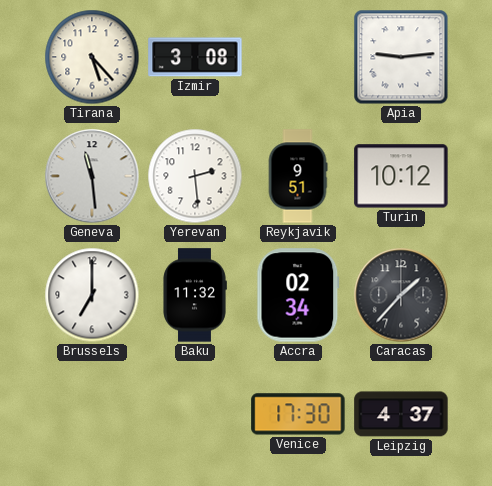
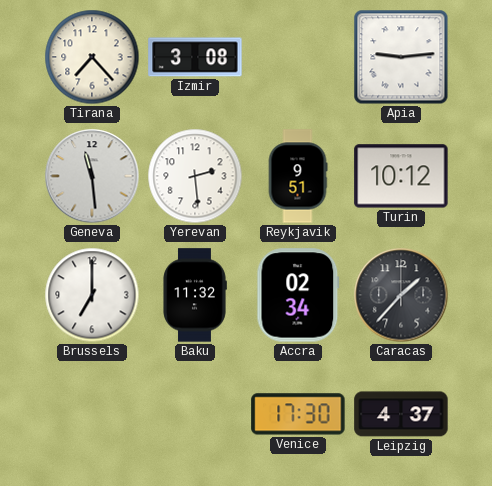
Tirana: 5:23 -> 7:23
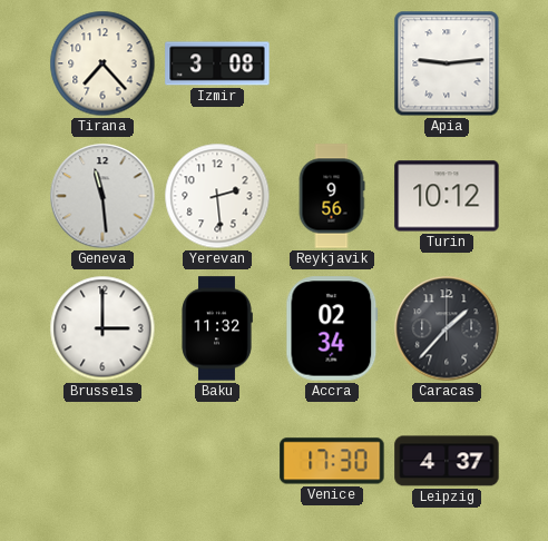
Reykjavik: 9:51 -> 9:56
Brussels: 7:00 -> 3:00
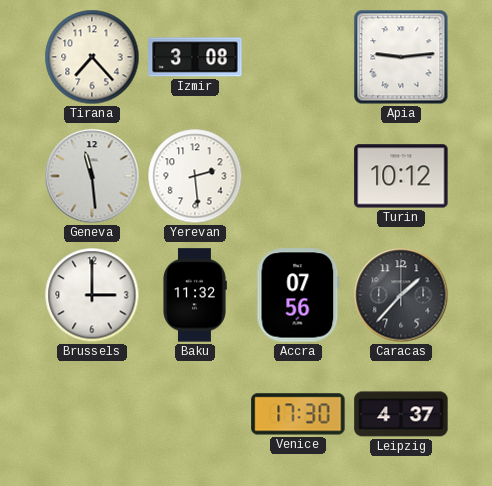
Reykjavik: 9:56 -> none
Accra: 02:34 -> 07:56
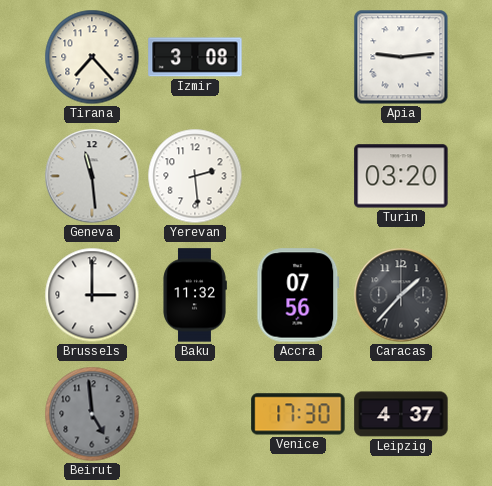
Turin: 10:12 -> 03:20
Beirut: none -> 4:59
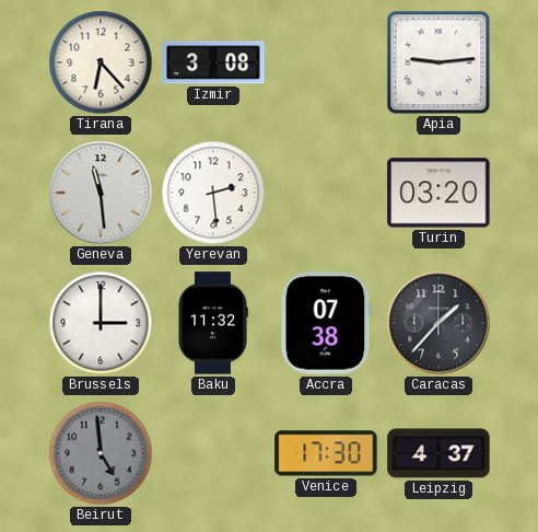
Tirana: 7:23 -> 6:23
Accra: 07:56 -> 07:38
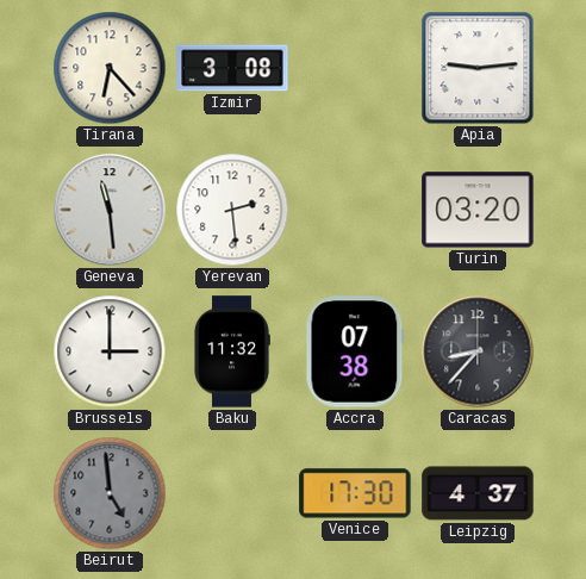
Caracas: 1:37 -> 8:37
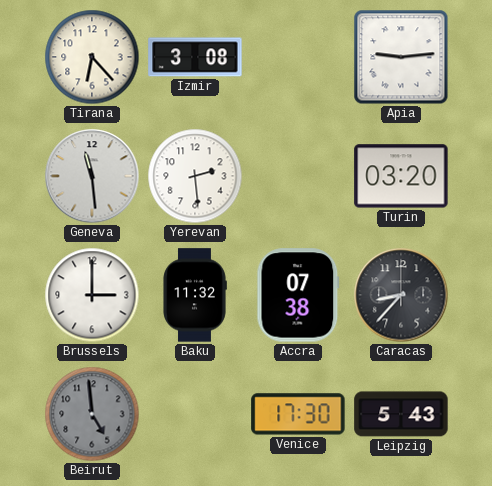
Leipzig: 4:37 -> 5:43
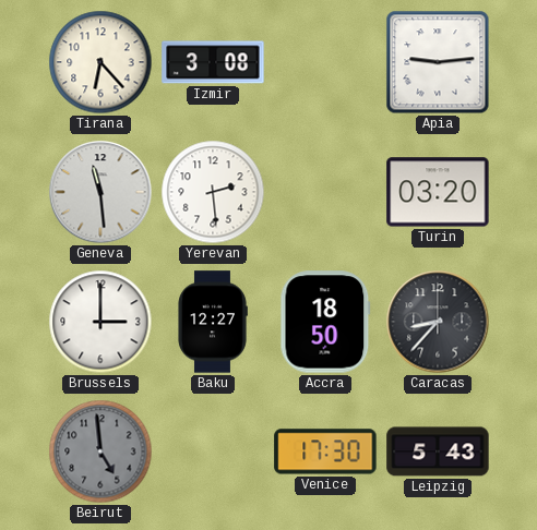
Baku: 11:32 -> 12:27
Accra: 07:38 -> 18:50
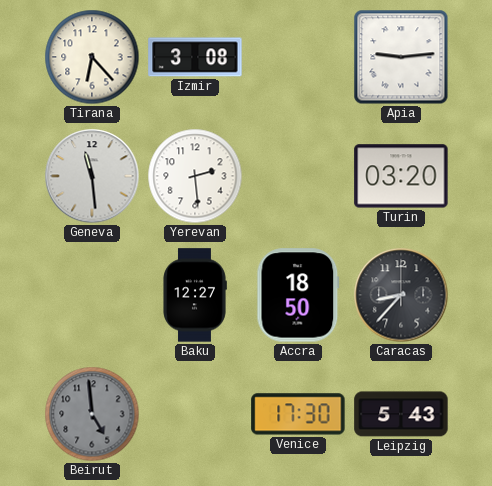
Brussels: 3:00 -> none
